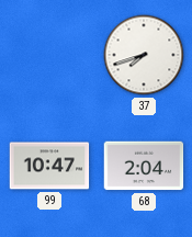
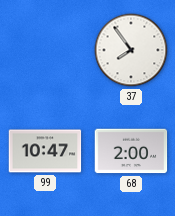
37: 7:42 -> 7:54
68: 2:04 -> 2:00
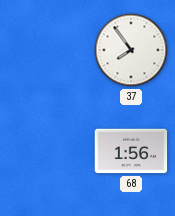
99: 10:47 -> none
68: 2:00 -> 1:56
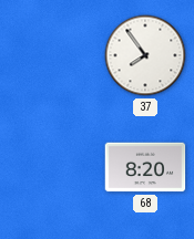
68: 1:56 -> 8:20
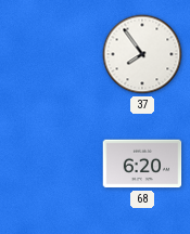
68: 8:20 -> 6:20
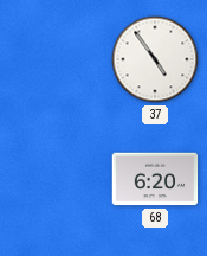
37: 7:54 -> 4:54
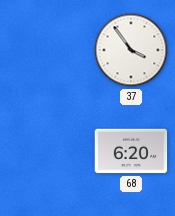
37: 4:54 -> 3:54
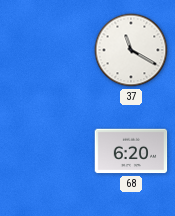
37: 3:54 -> 11:20
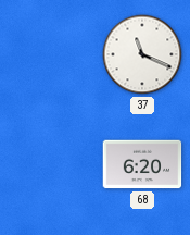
37: 11:20 -> 11:19
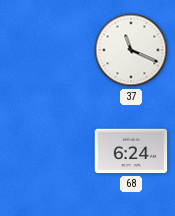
68: 6:20 -> 6:24
